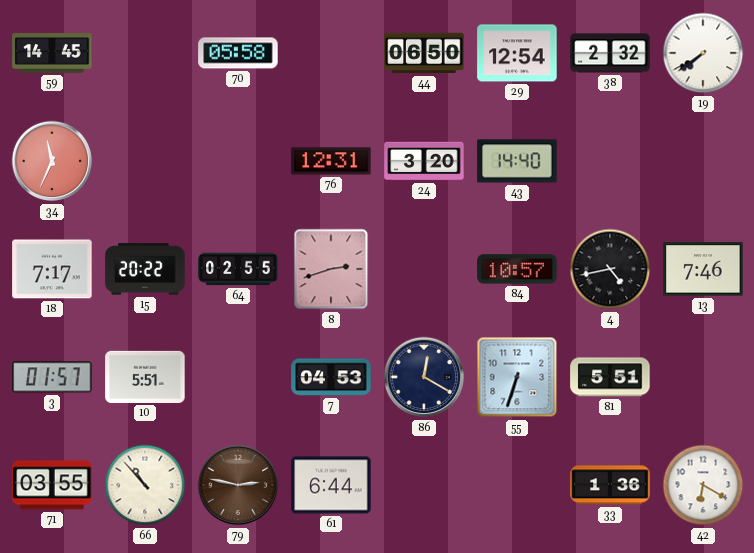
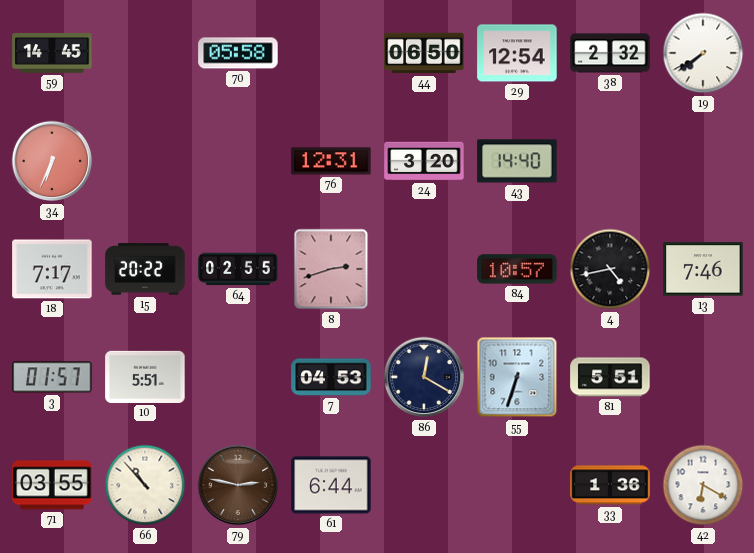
34: 11:34 -> 6:34
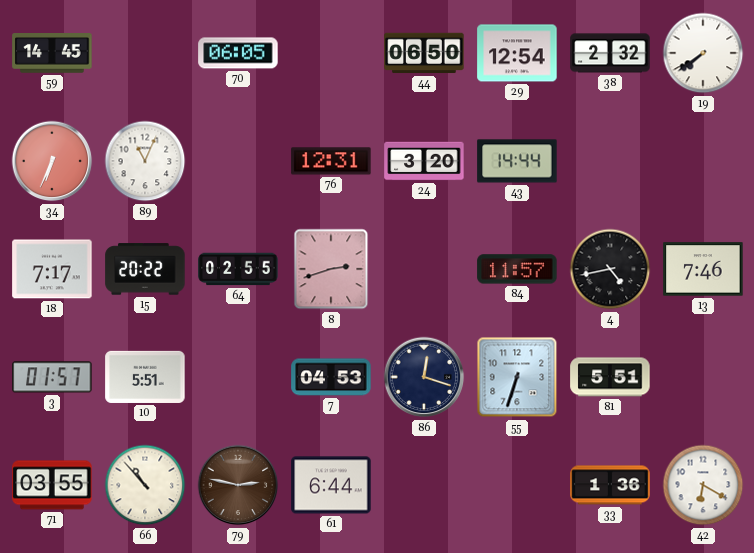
70: 05:58 -> 06:05
89: none -> 11:04
43: 14:40 -> 14:44
84: 10:57 -> 11:57
86: 12:20 -> 12:18
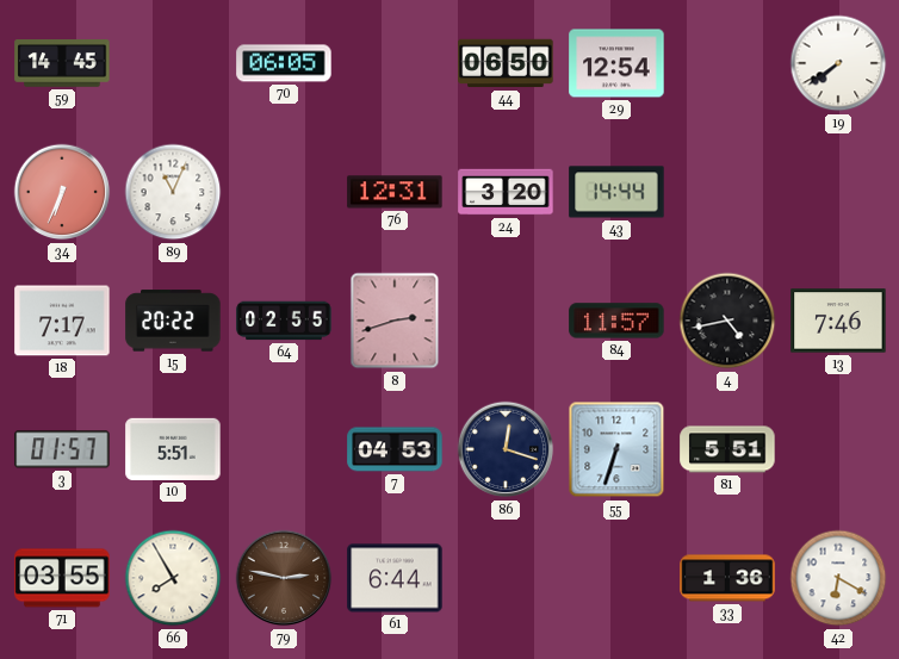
38: 2:32 -> none
66: 10:53 -> 7:55
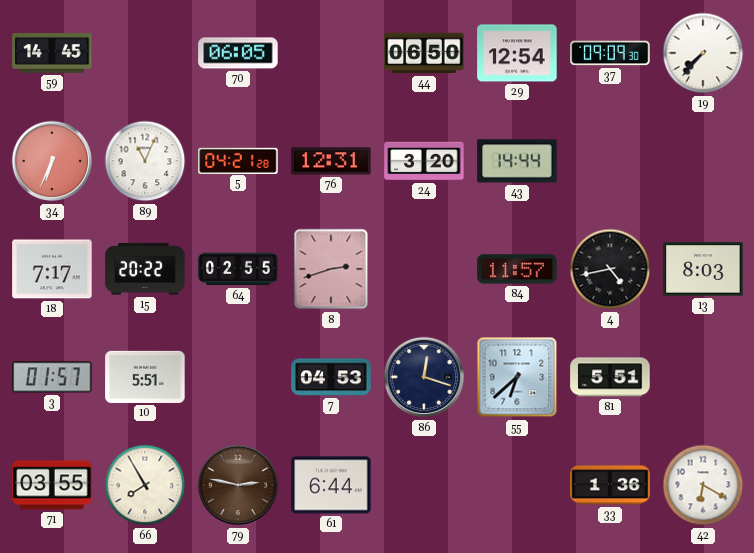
37: none -> 09:09
19: 7:39 -> 7:37
5: none -> 04:21
13: 7:46 -> 8:03
55: 6:33 -> 6:38
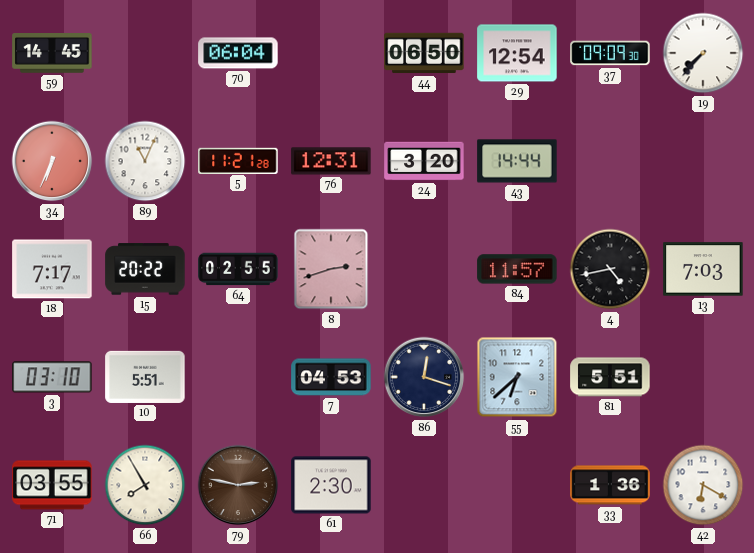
70: 06:05 -> 06:04
5: 04:21 -> 11:21
13: 8:03 -> 7:03
3: 01:57 -> 03:10
61: 6:44 -> 2:30
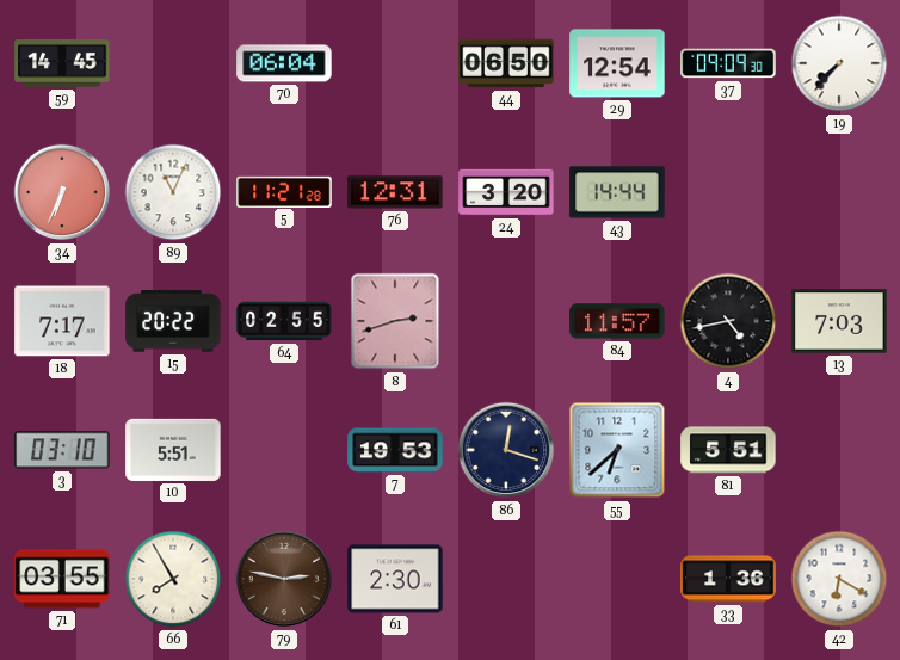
7: 04:53 -> 19:53
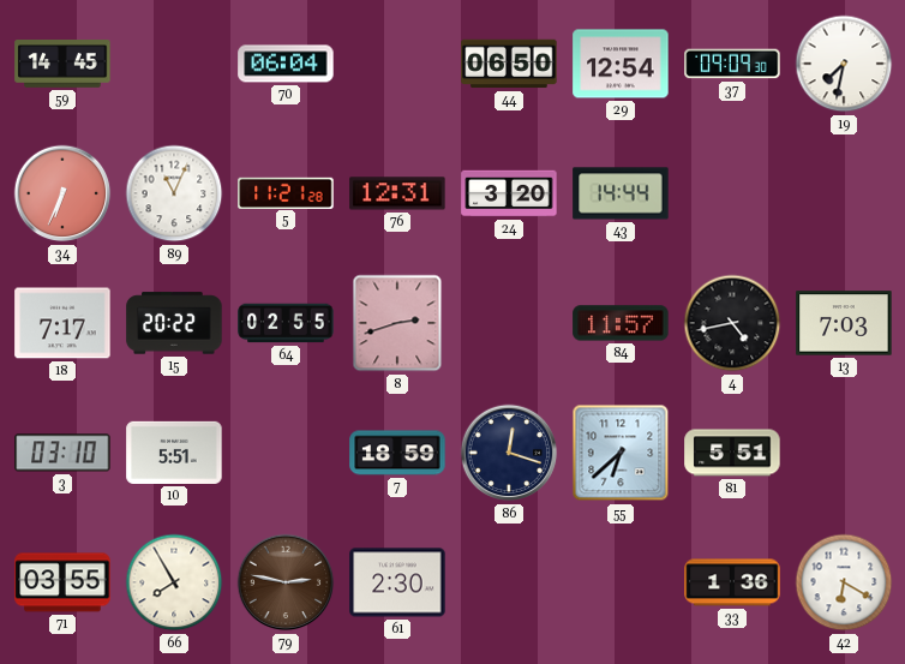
19: 7:37 -> 7:32
7: 19:53 -> 18:59
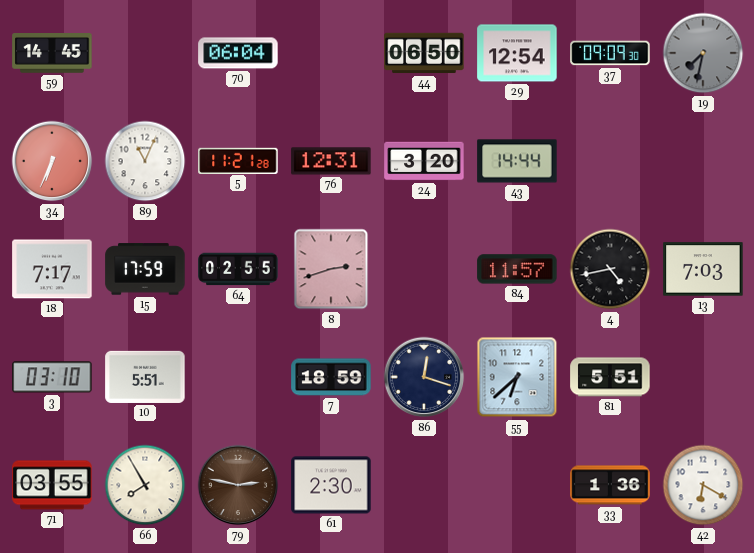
19 dial: white -> grey
15: 20:22 -> 17:59
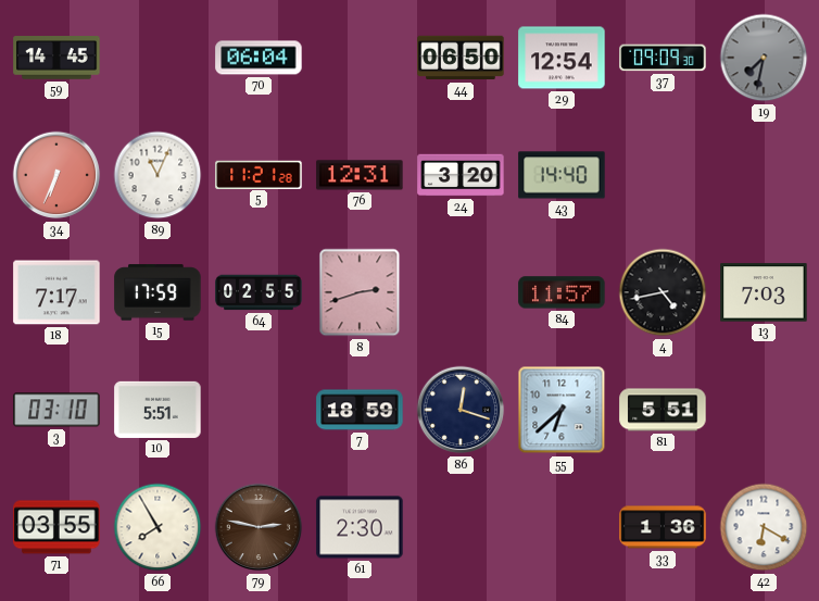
43: 14:44 -> 14:40
